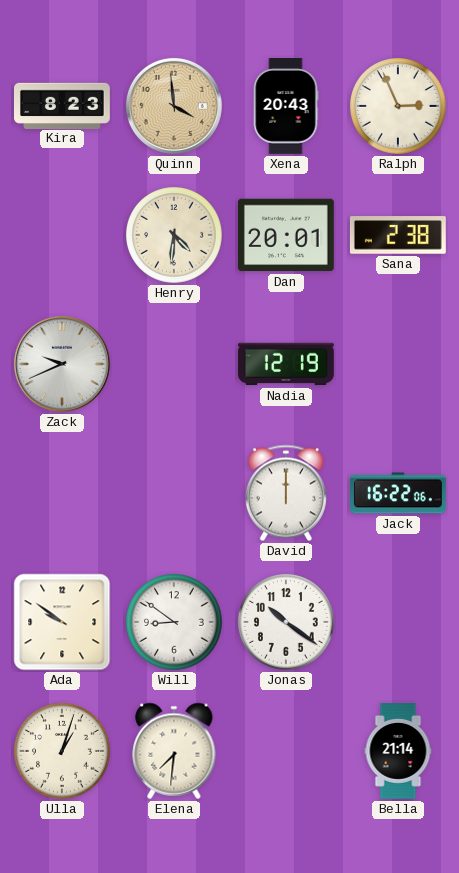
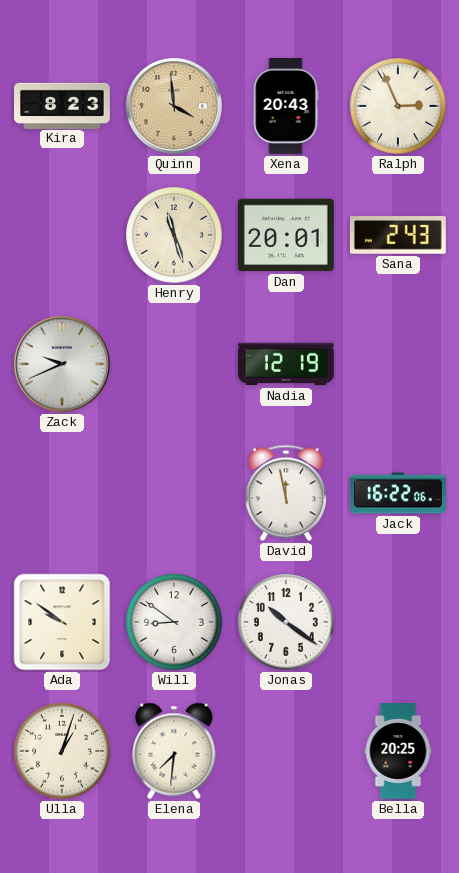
Henry: 4:31 -> 11:27
Sana: 2:38 -> 2:43
David: 12:00 -> 11:58
Bella: 21:14 -> 20:25
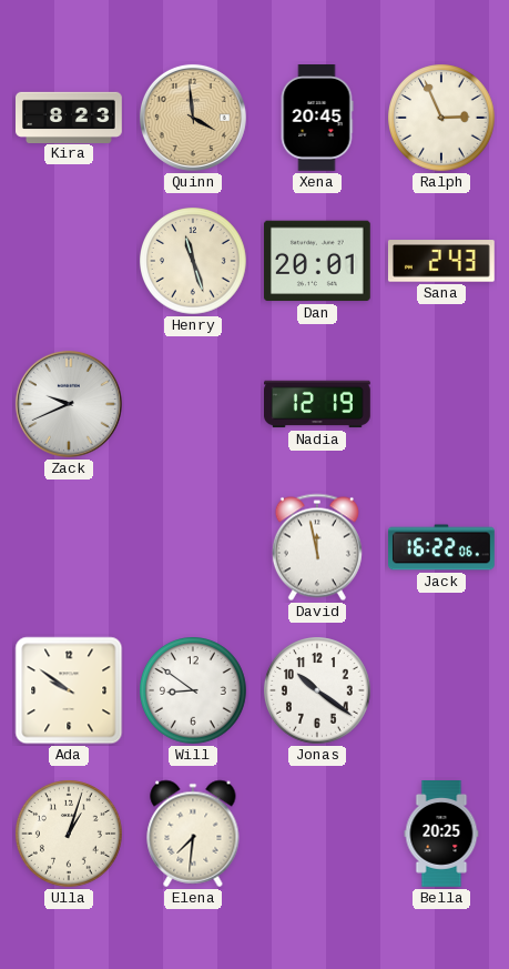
Xena: 20:43 -> 20:45
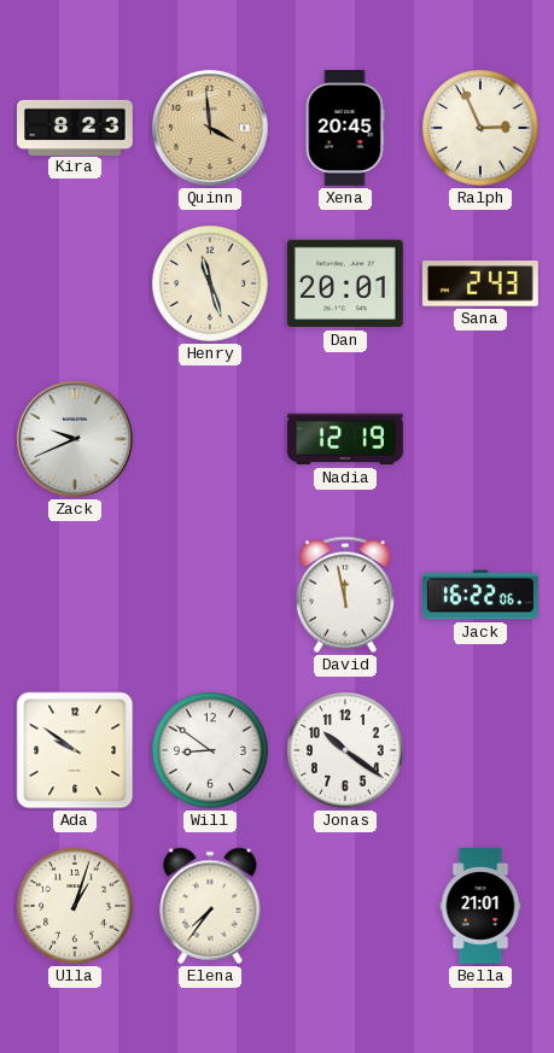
Elena: 7:31 -> 7:36
Bella: 20:25 -> 21:01
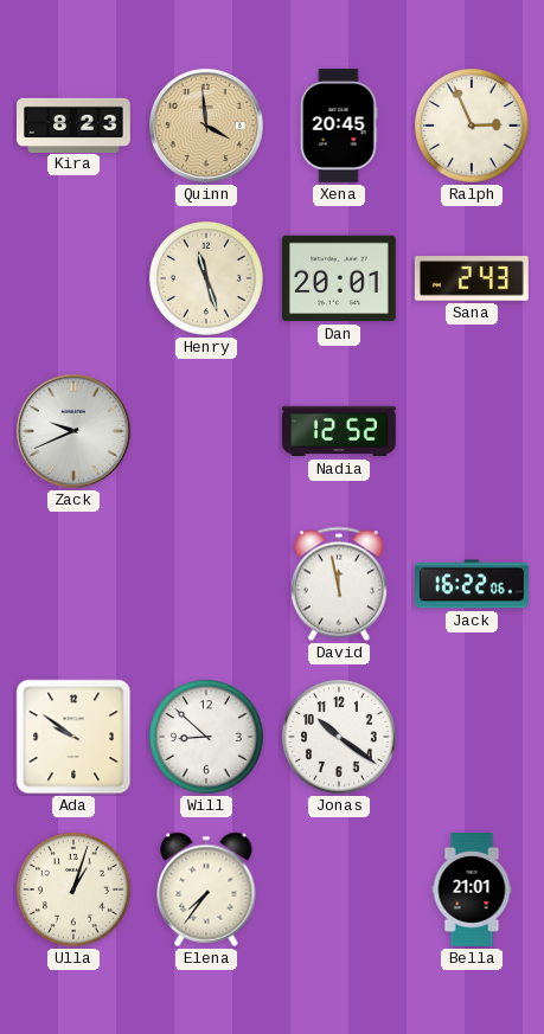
Nadia: 12:19 -> 12:52
Will: 8:51 -> 8:52
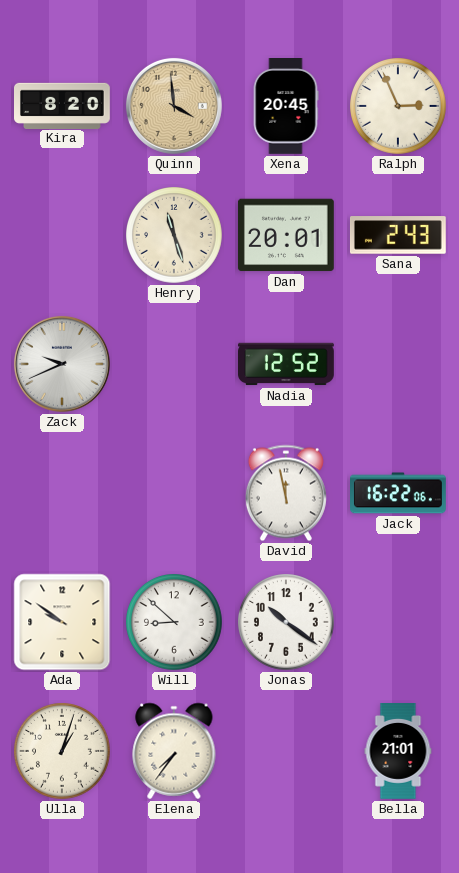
Kira: 8:23 -> 8:20
